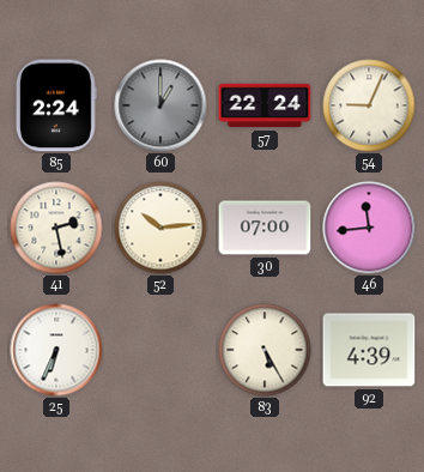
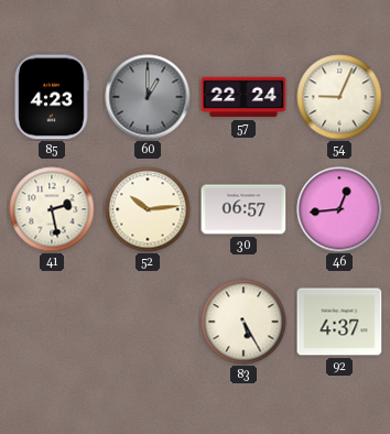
85: 2:24 -> 4:23
30: 07:00 -> 06:57
46: 11:44 -> 12:44
25: 6:34 -> none
92: 4:39 -> 4:37
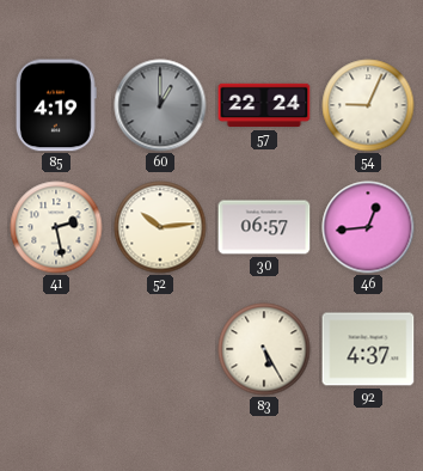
85: 4:23 -> 4:19
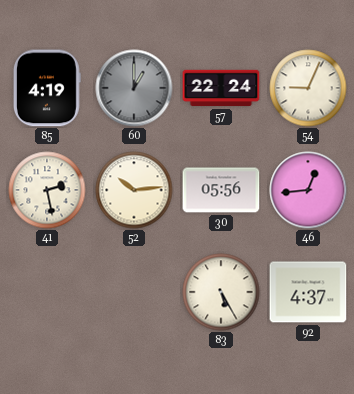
30: 06:57 -> 05:56
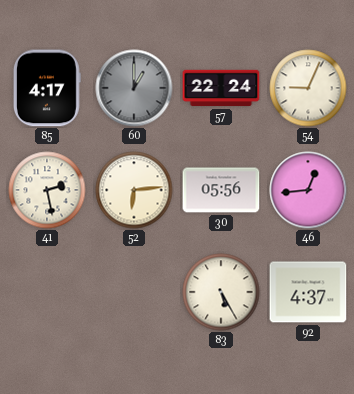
85: 4:19 -> 4:17
52: 10:14 -> 6:14
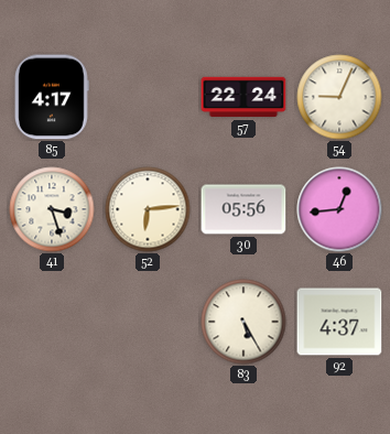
60: 1:00 -> none
41: 2:28 -> 3:27
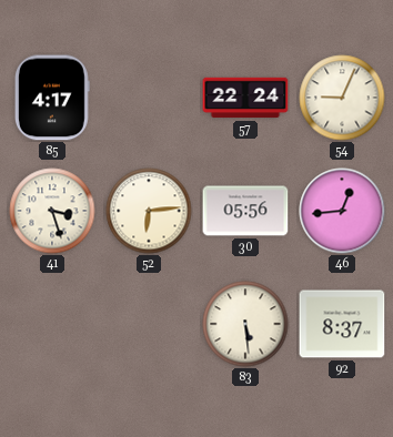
83: 5:25 -> 5:29
92: 4:37 -> 8:37
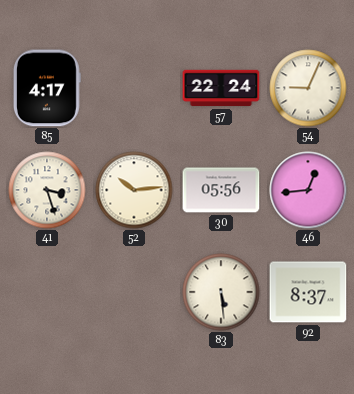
52: 6:14 -> 10:14
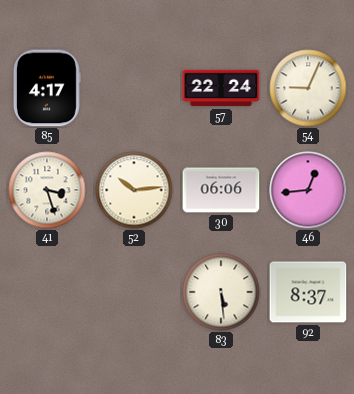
30: 05:56 -> 06:06
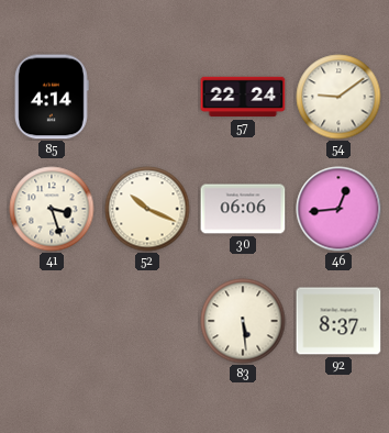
85: 4:17 -> 4:14
54: 9:04 -> 9:09
52: 10:14 -> 10:19
